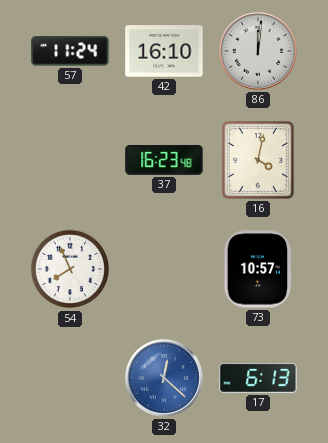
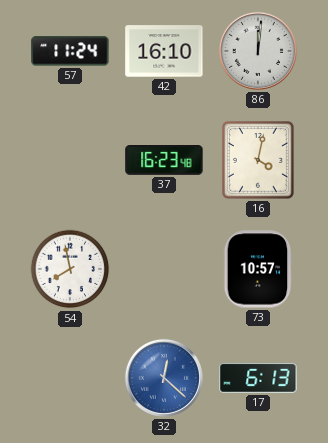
54: 7:56 -> 7:58
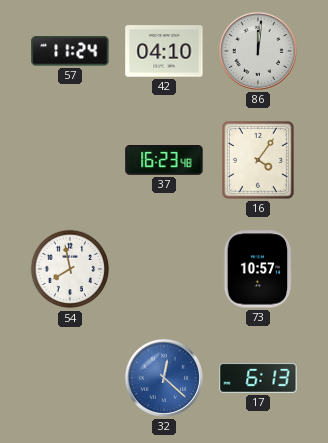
42: 16:10 -> 04:10
16: 4:02 -> 4:06
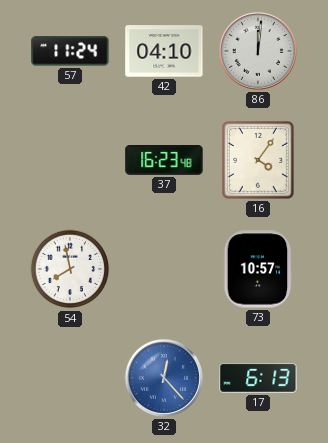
32: 12:22 -> 12:23
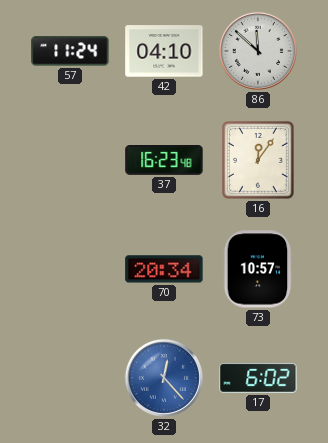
86: 12:01 -> 11:52
16: 4:06 -> 12:06
54: 7:58 -> none
70: none -> 20:34
17: 6:13 -> 6:02
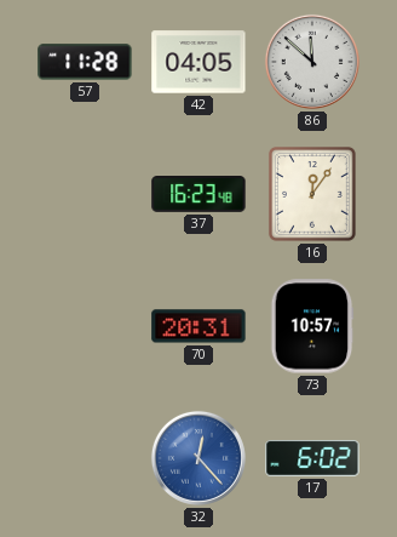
57: 11:24 -> 11:28
42: 04:10 -> 04:05
70: 20:34 -> 20:31
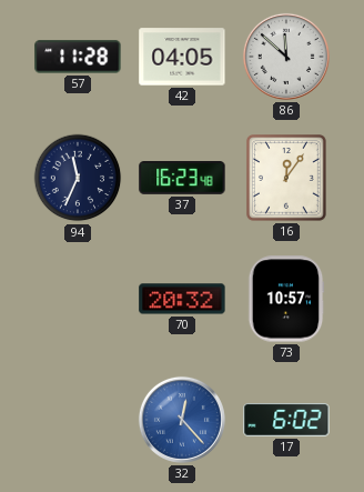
94: none -> 11:34
70: 20:31 -> 20:32
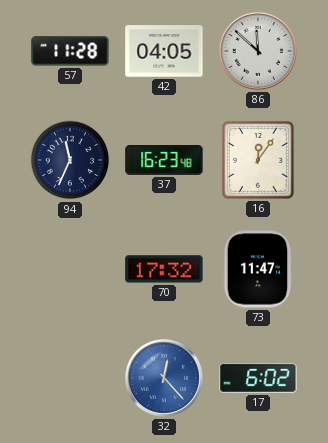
70: 20:32 -> 17:32
73: 10:57 -> 11:47
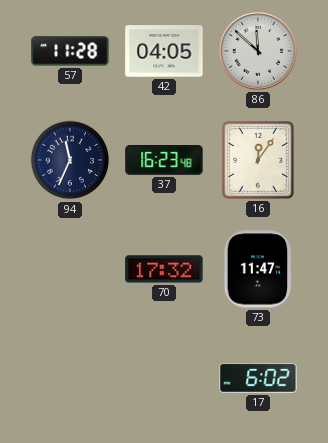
32: 12:23 -> none
